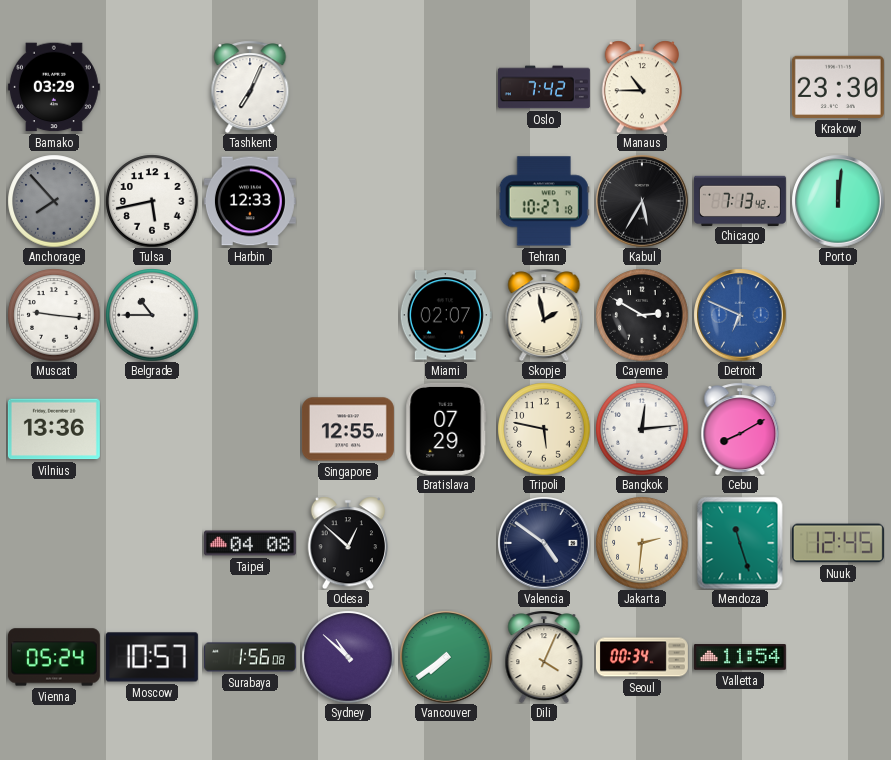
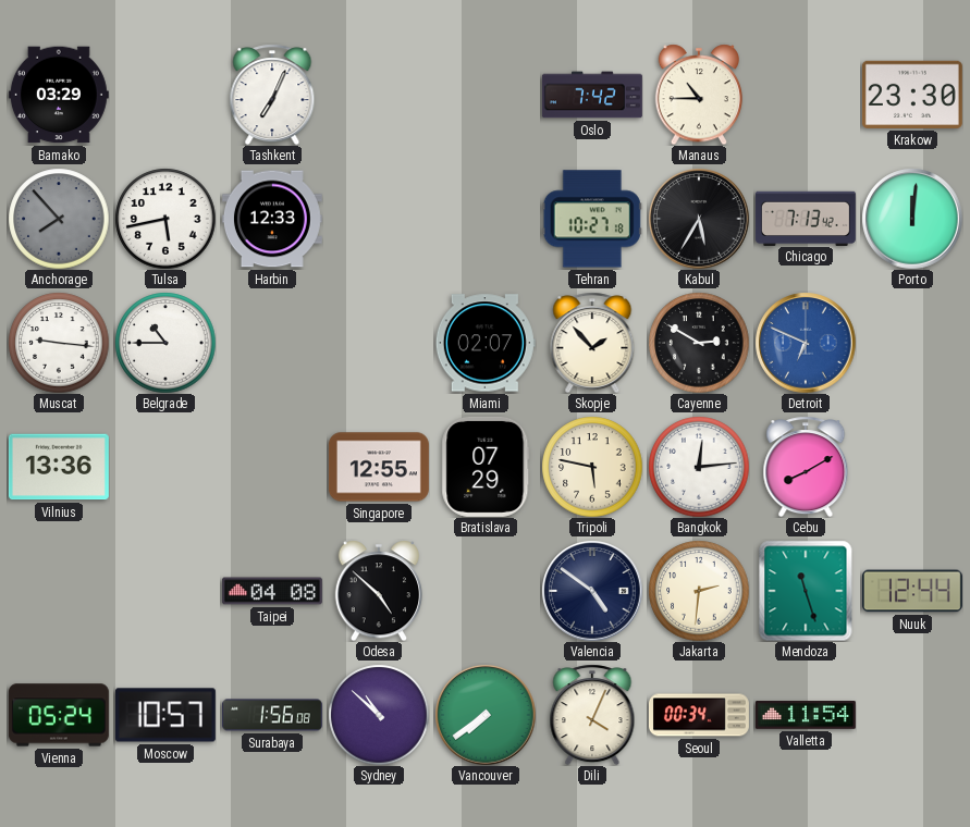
Skopje: 1:58 -> 1:53
Odesa: 12:52 -> 4:52
Nuuk: 12:45 -> 12:44
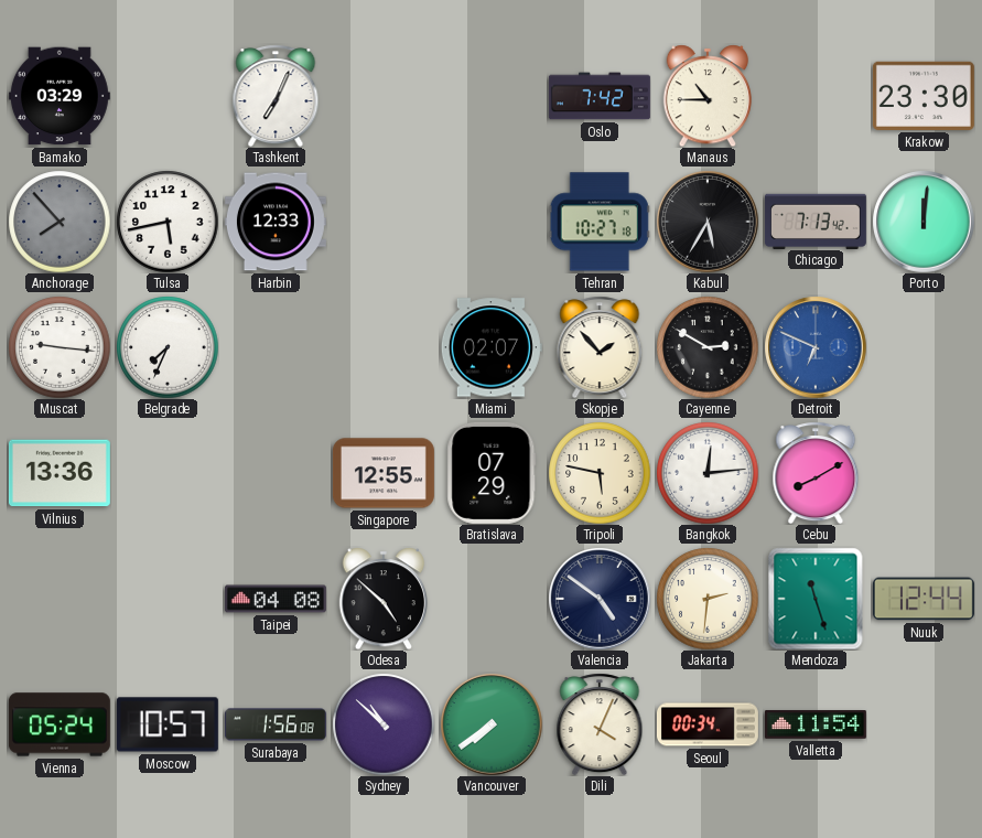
Belgrade: 10:45 -> 7:34
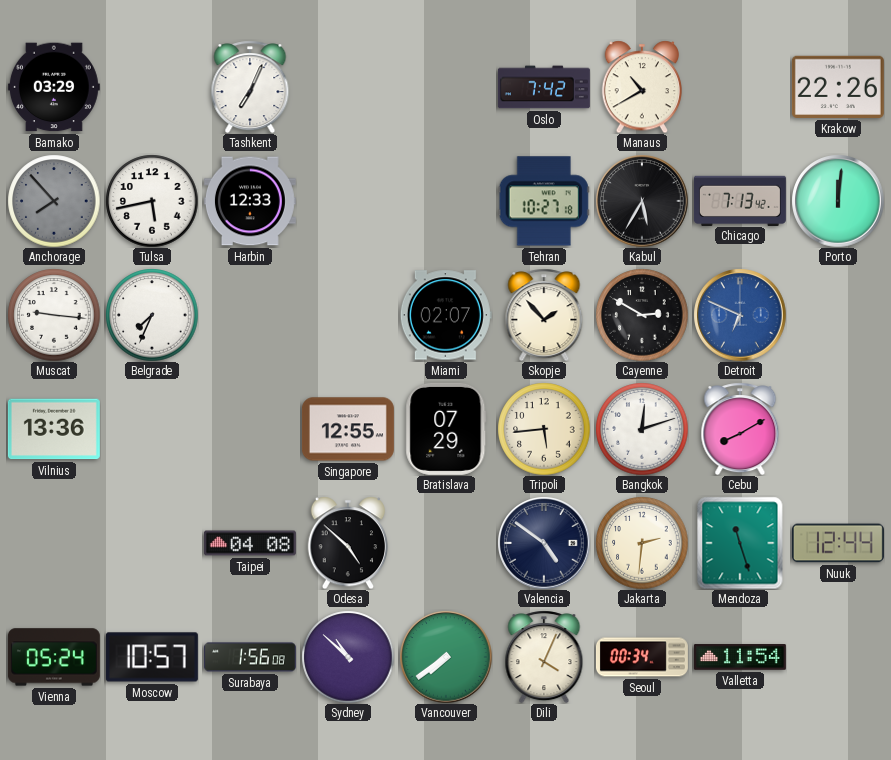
Manaus: 10:45 -> 10:40
Krakow: 23:30 -> 22:26
Tripoli: 5:47 -> 5:44
Bangkok: 12:14 -> 12:12
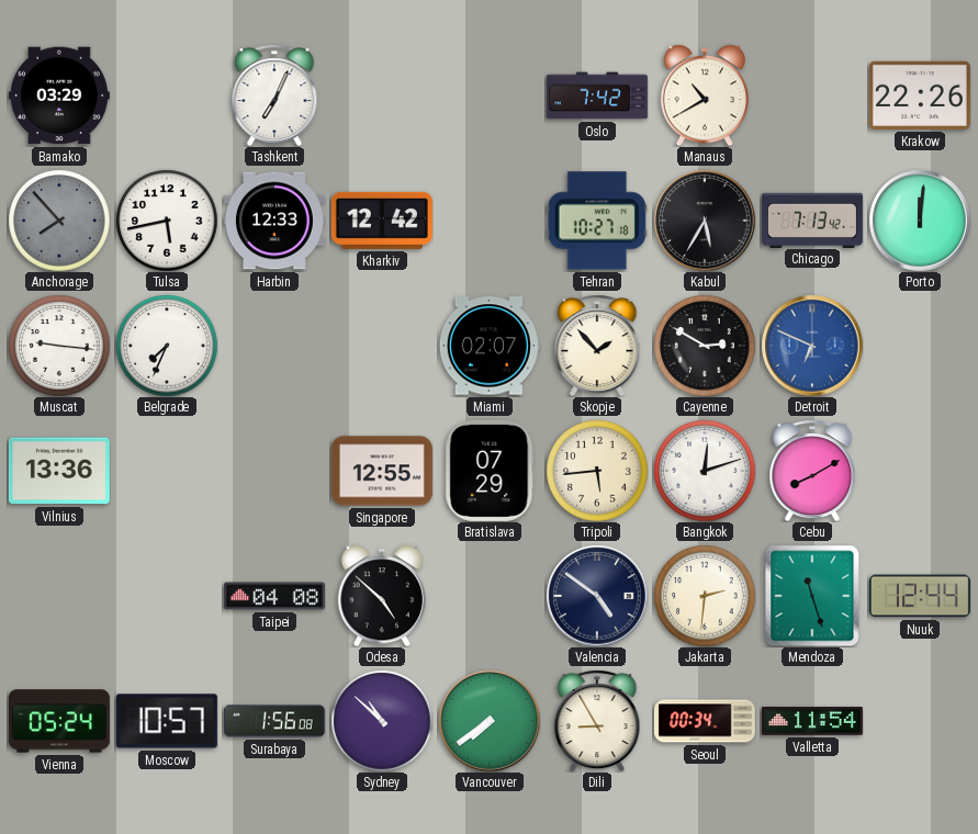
Kharkiv: none -> 12:42
Dili: 4:04 -> 8:55
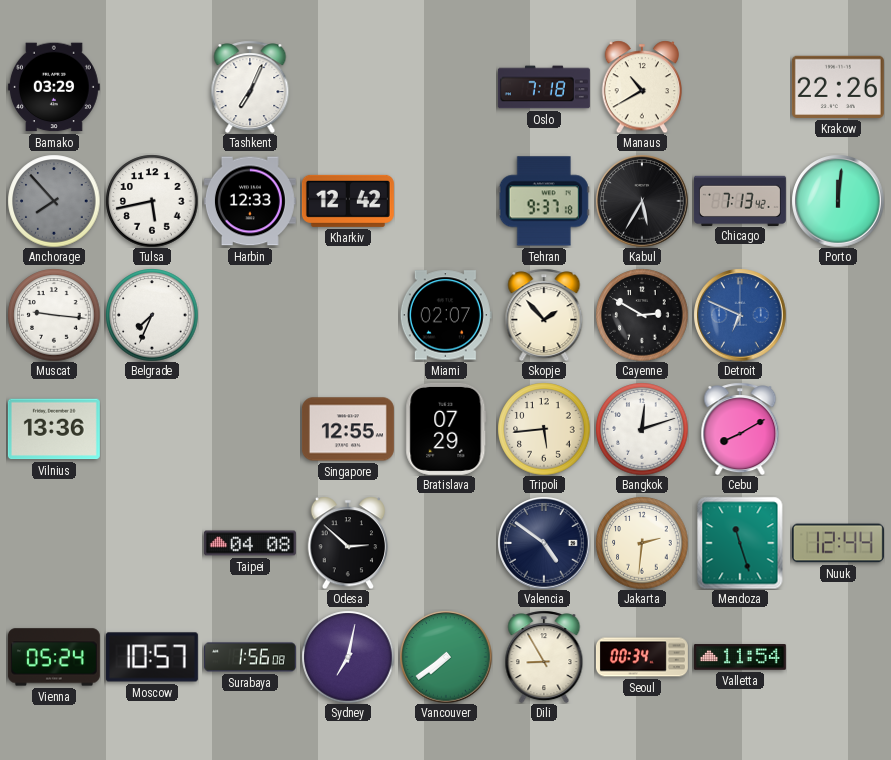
Oslo: 7:42 -> 7:18
Tehran: 10:27 -> 9:37
Odesa: 4:52 -> 2:52
Sydney: 10:52 -> 7:02
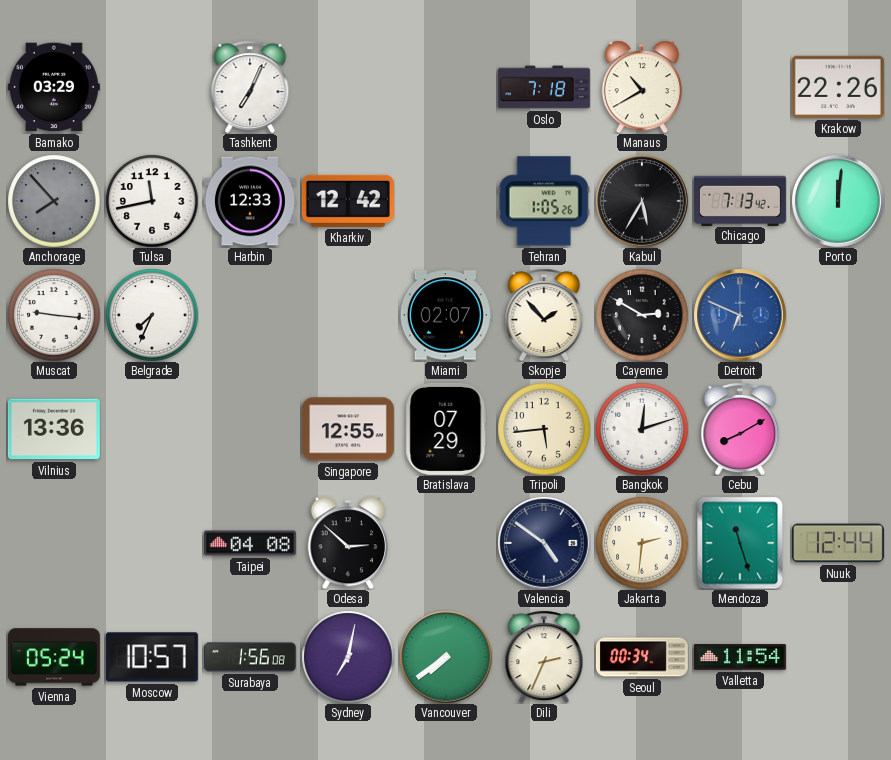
Tulsa: 5:43 -> 11:43
Tehran: 9:37 -> 1:05
Dili: 8:55 -> 2:34
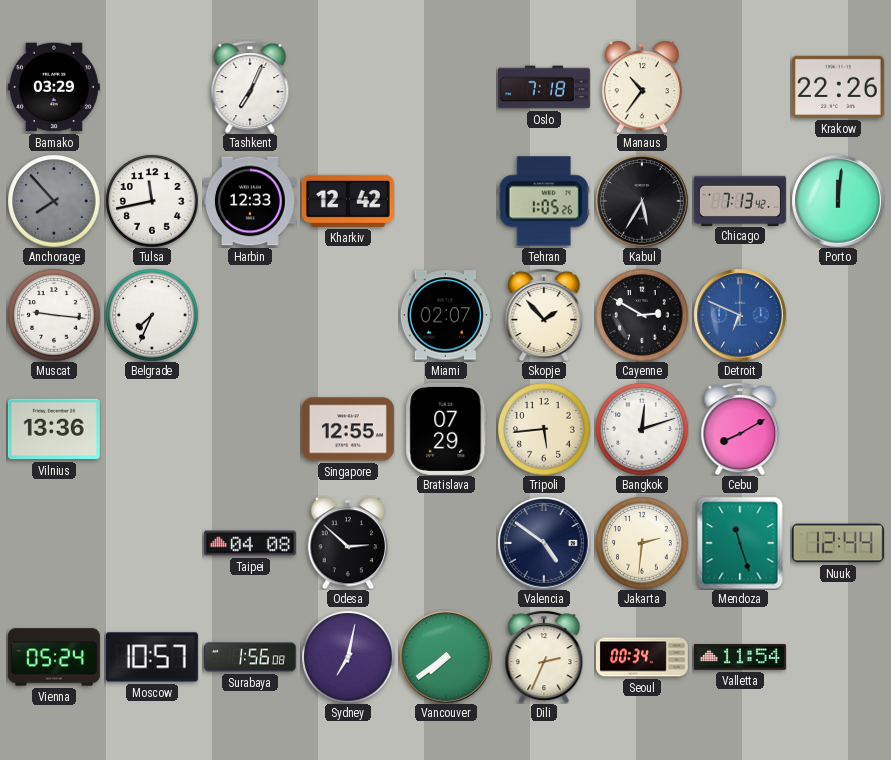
Manaus: 10:40 -> 10:36
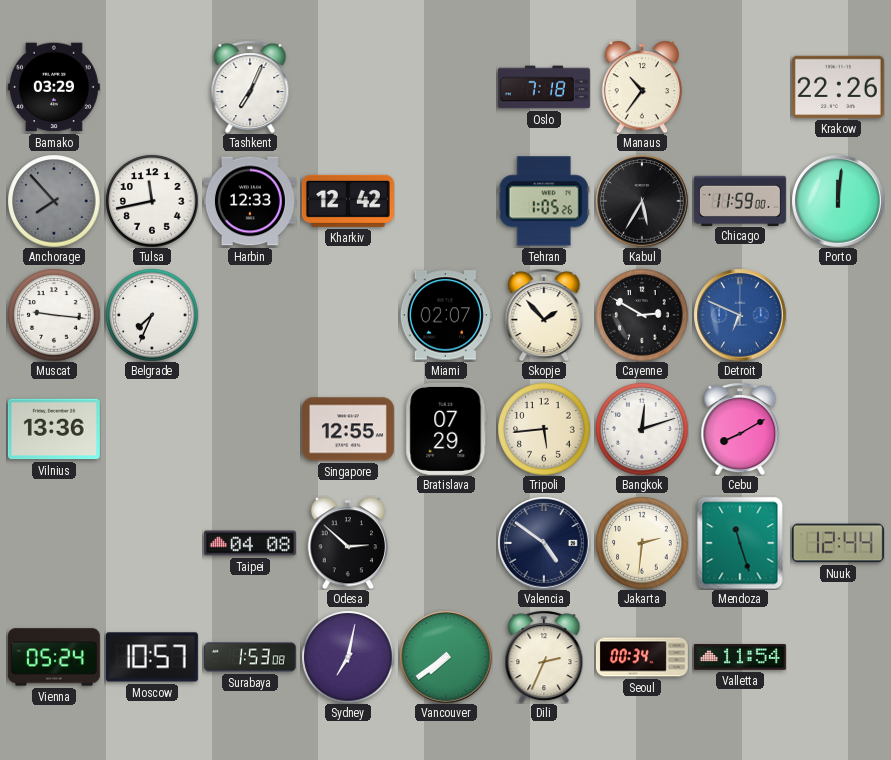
Chicago: 7:13 -> 11:59
Surabaya: 1:56 -> 1:53
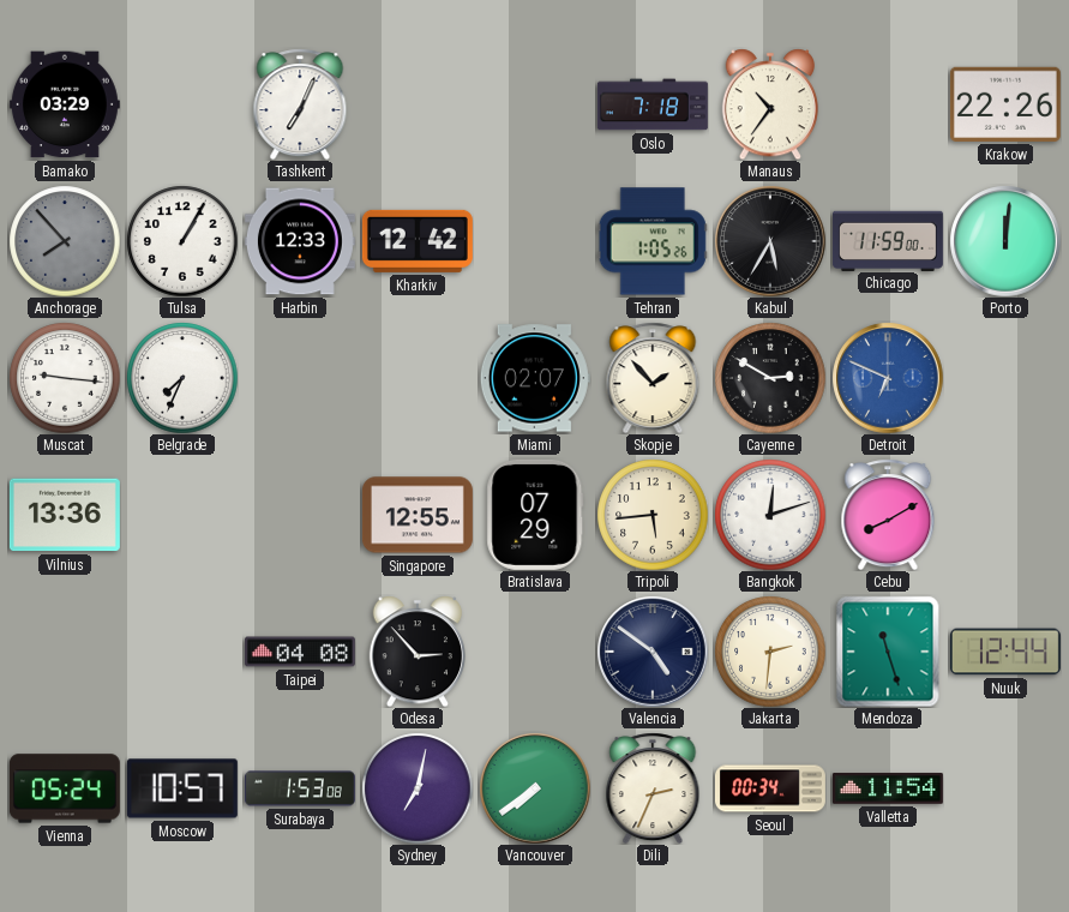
Tulsa: 11:43 -> 1:05
Odesa: 2:52 -> 2:53
